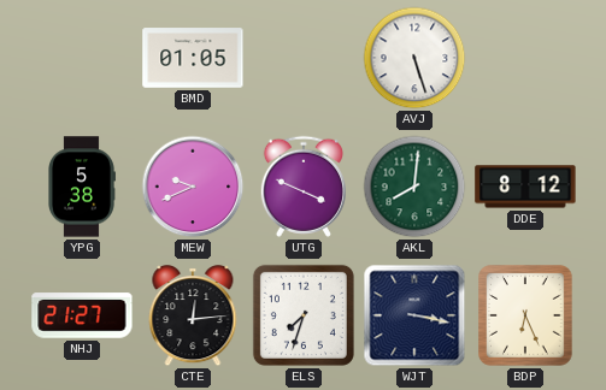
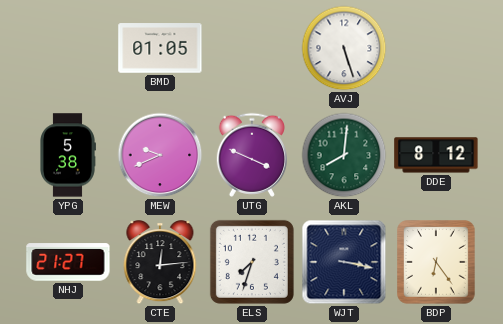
BDP: 6:26 -> 6:24
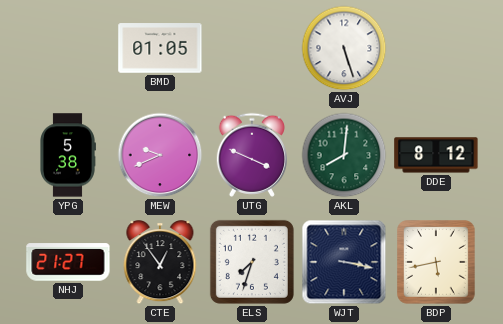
CTE: 12:14 -> 12:54
BDP: 6:24 -> 5:43
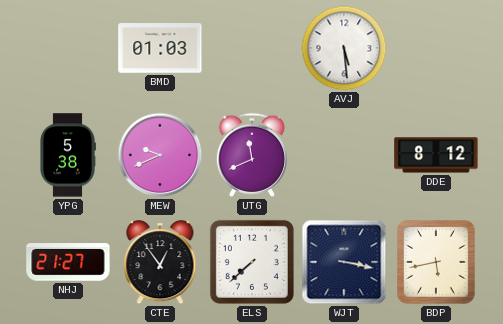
BMD: 01:05 -> 01:03
AVJ: 5:27 -> 5:29
UTG: 3:49 -> 11:41
AKL: 8:01 -> none
ELS: 7:33 -> 7:38
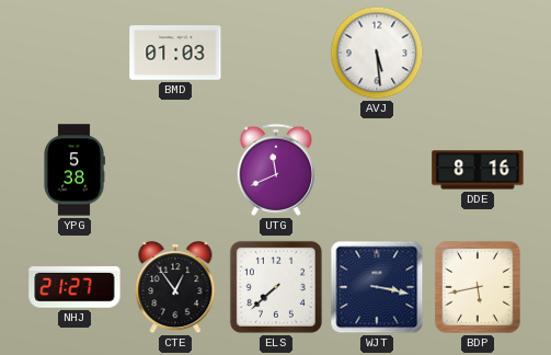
MEW: 9:41 -> none
DDE: 8:12 -> 8:16
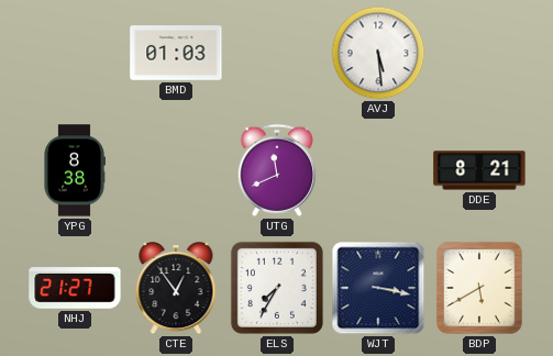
YPG: 5:38 -> 8:38
DDE: 8:16 -> 8:21
ELS: 7:38 -> 7:35
BDP: 5:43 -> 5:40
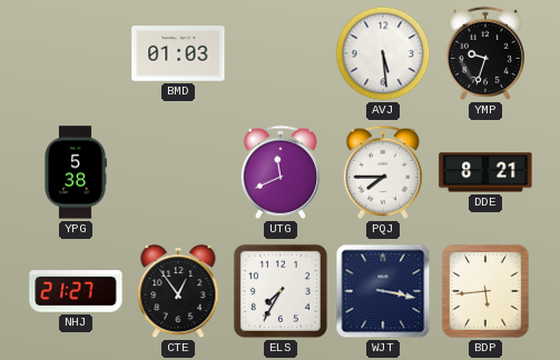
YMP: none -> 9:33
YPG: 8:38 -> 5:38
PQJ: none -> 7:45
BDP: 5:40 -> 5:44
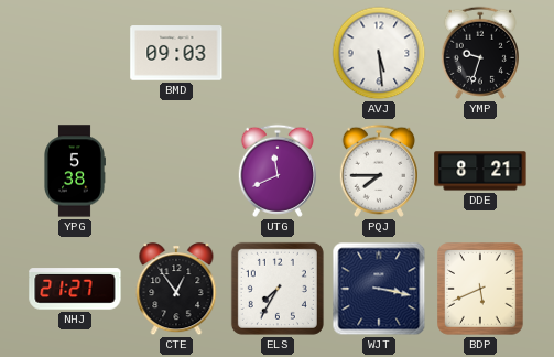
BMD: 01:03 -> 09:03
BDP: 5:44 -> 5:41
